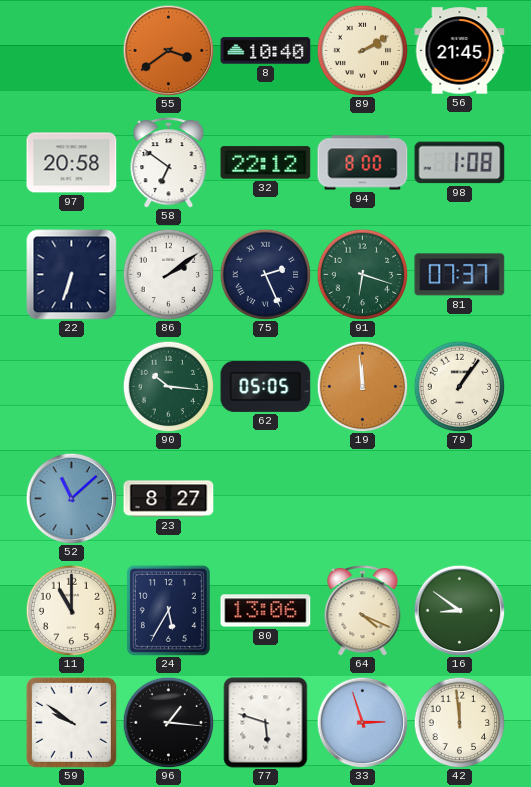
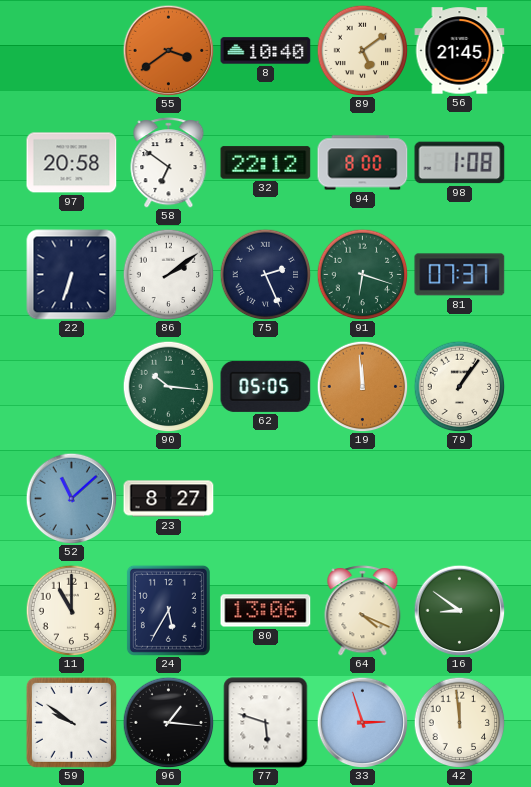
89: 2:10 -> 5:09
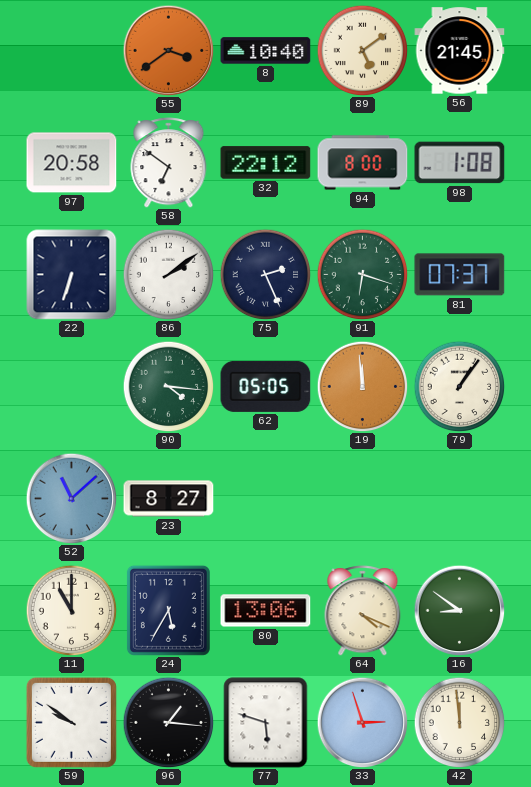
90: 10:16 -> 4:16
